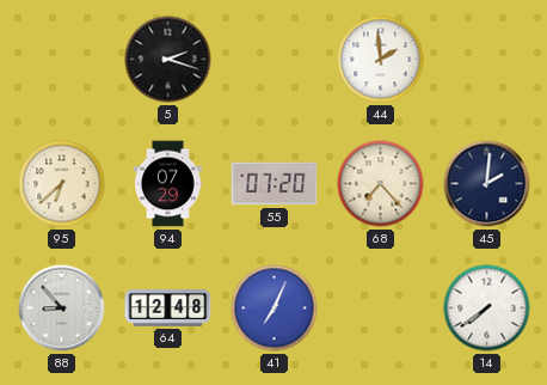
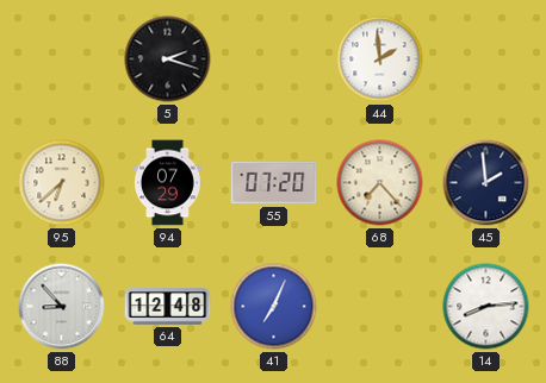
45: 2:01 -> 1:59
14: 7:39 -> 8:14
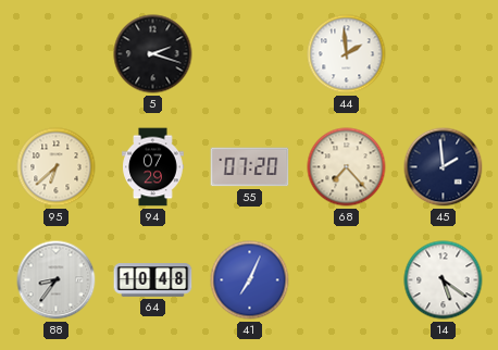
88: 8:53 -> 8:36
64: 12:48 -> 10:48
14: 8:14 -> 5:21
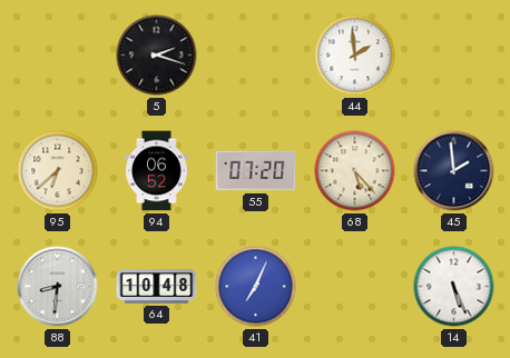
94: 07:29 -> 06:52
68: 7:23 -> 5:23
88: 8:36 -> 8:31
14: 5:21 -> 5:26
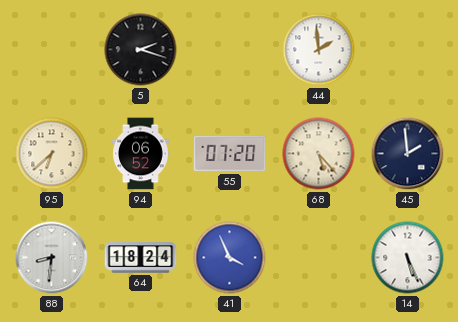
64: 10:48 -> 18:24
41: 7:04 -> 3:56
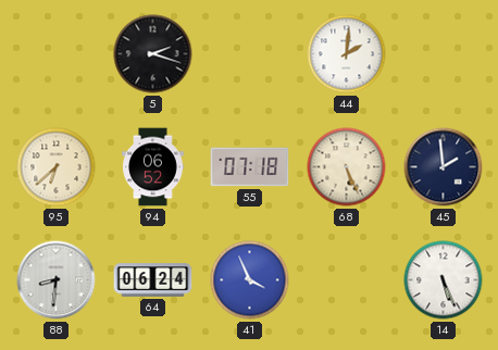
44: 1:59 -> 2:01
55: 07:20 -> 07:18
68: 5:23 -> 5:26
64: 18:24 -> 06:24
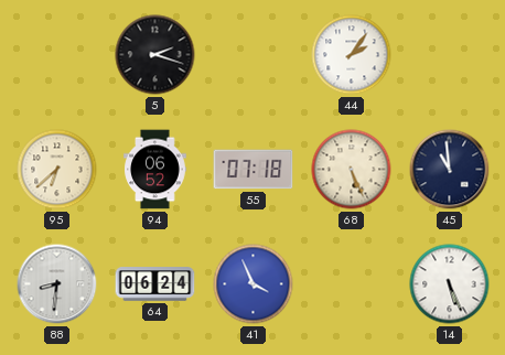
44: 2:01 -> 2:06
45: 1:59 -> 10:59
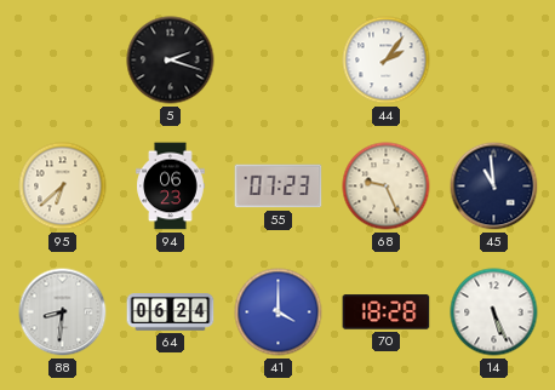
94: 06:52 -> 06:23
55: 07:18 -> 07:23
68: 5:26 -> 9:26
41: 3:56 -> 4:00
70: none -> 18:28
